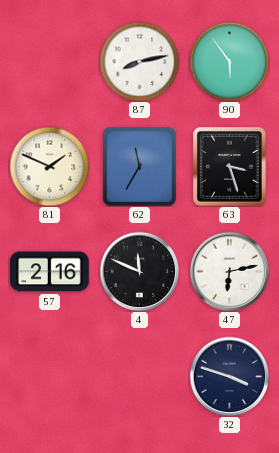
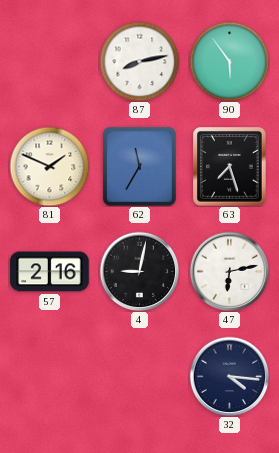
63: 3:27 -> 7:27
4: 11:49 -> 9:02
32: 3:48 -> 4:16
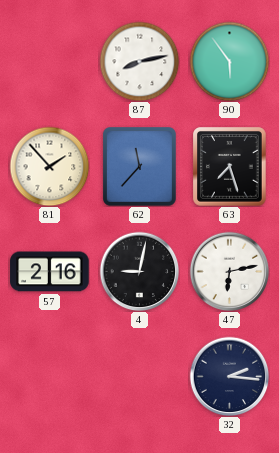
81: 1:49 -> 1:53
62: 11:35 -> 11:37
32: 4:16 -> 2:16
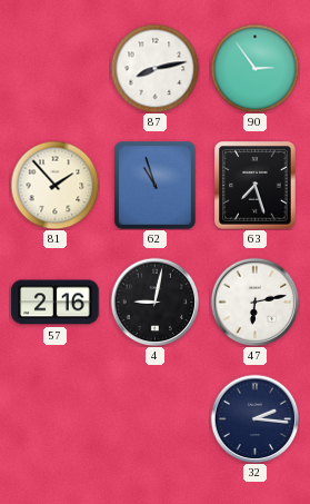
90: 5:54 -> 2:54
62: 11:37 -> 10:57
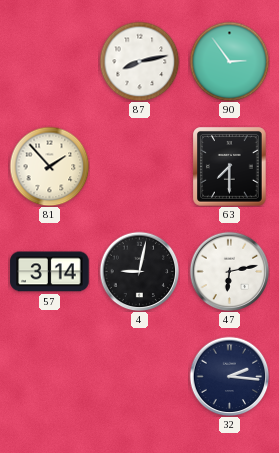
62: 10:57 -> none
63: 7:27 -> 7:30
57: 2:16 -> 3:14
